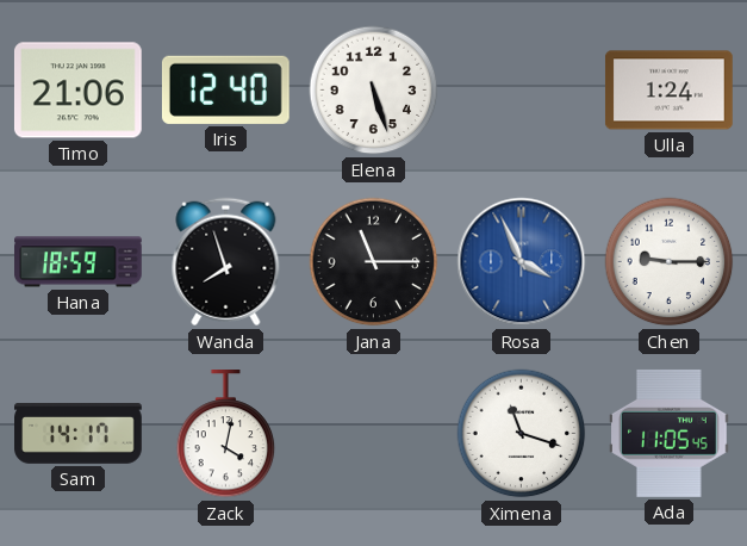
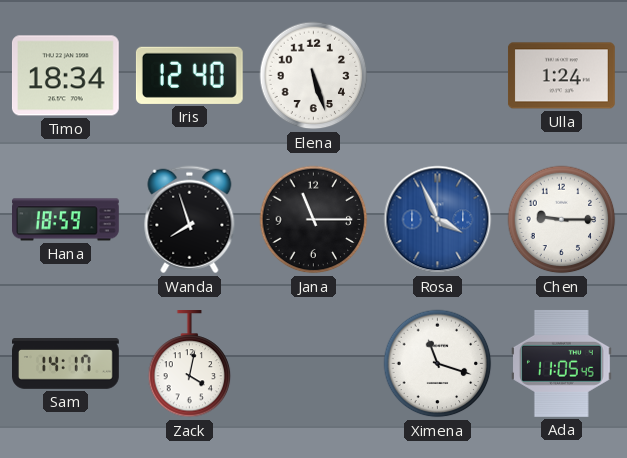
Timo: 21:06 -> 18:34
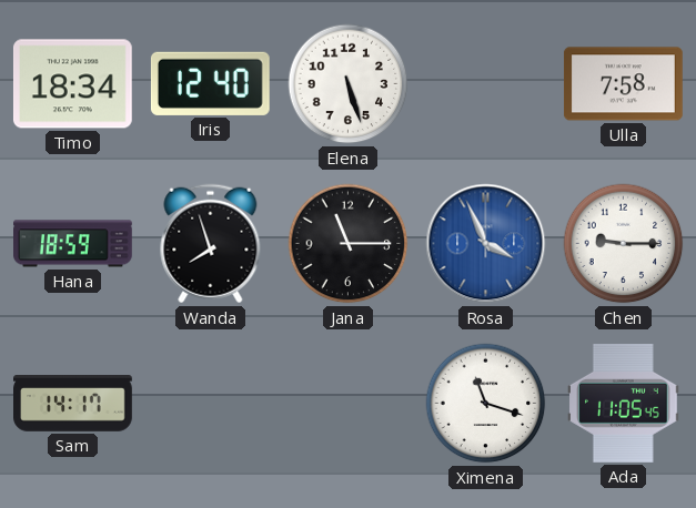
Ulla: 1:24 -> 7:58
Zack: 4:02 -> none
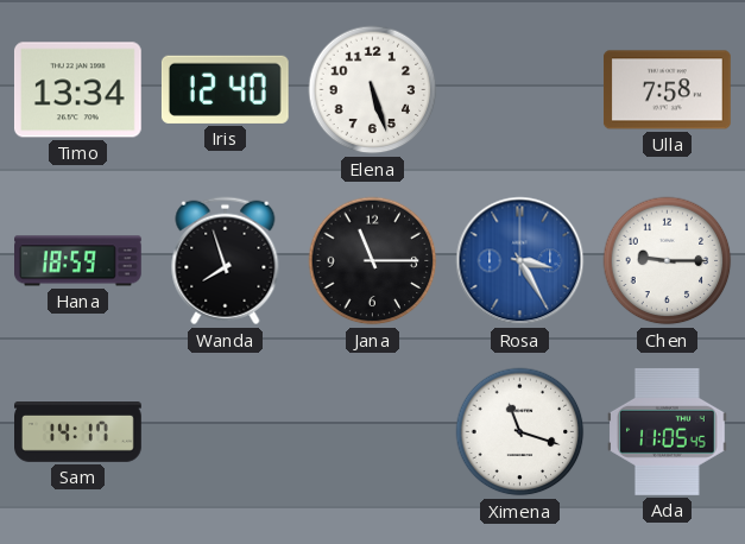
Timo: 18:34 -> 13:34
Rosa: 3:56 -> 3:25
